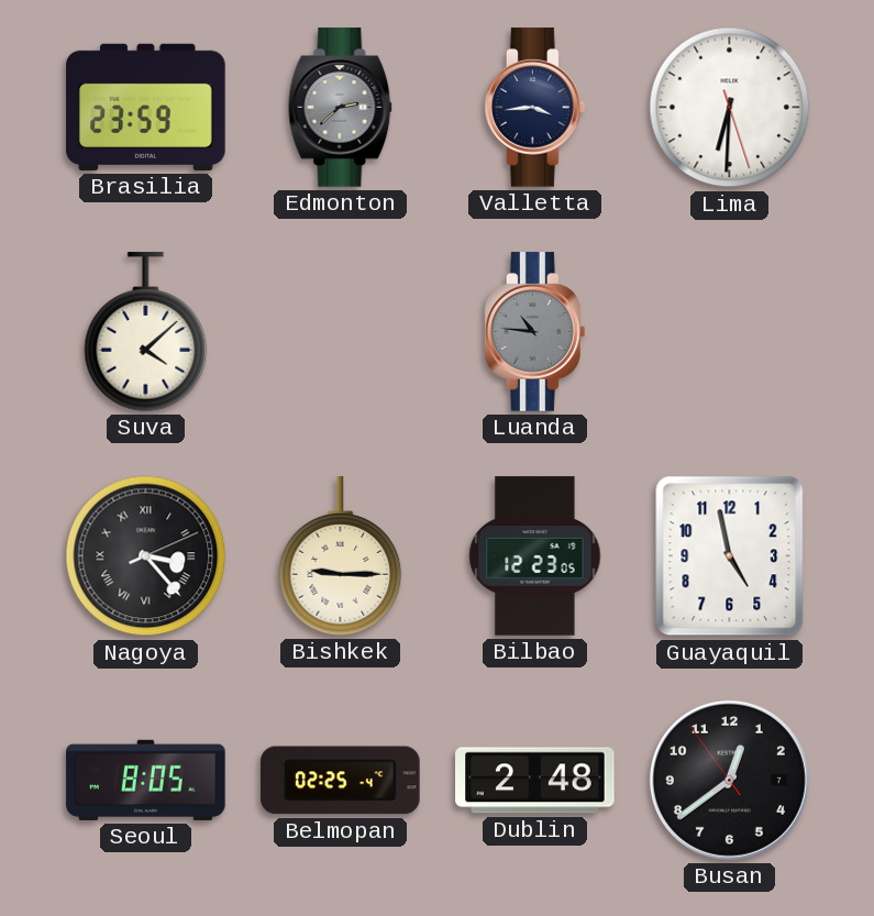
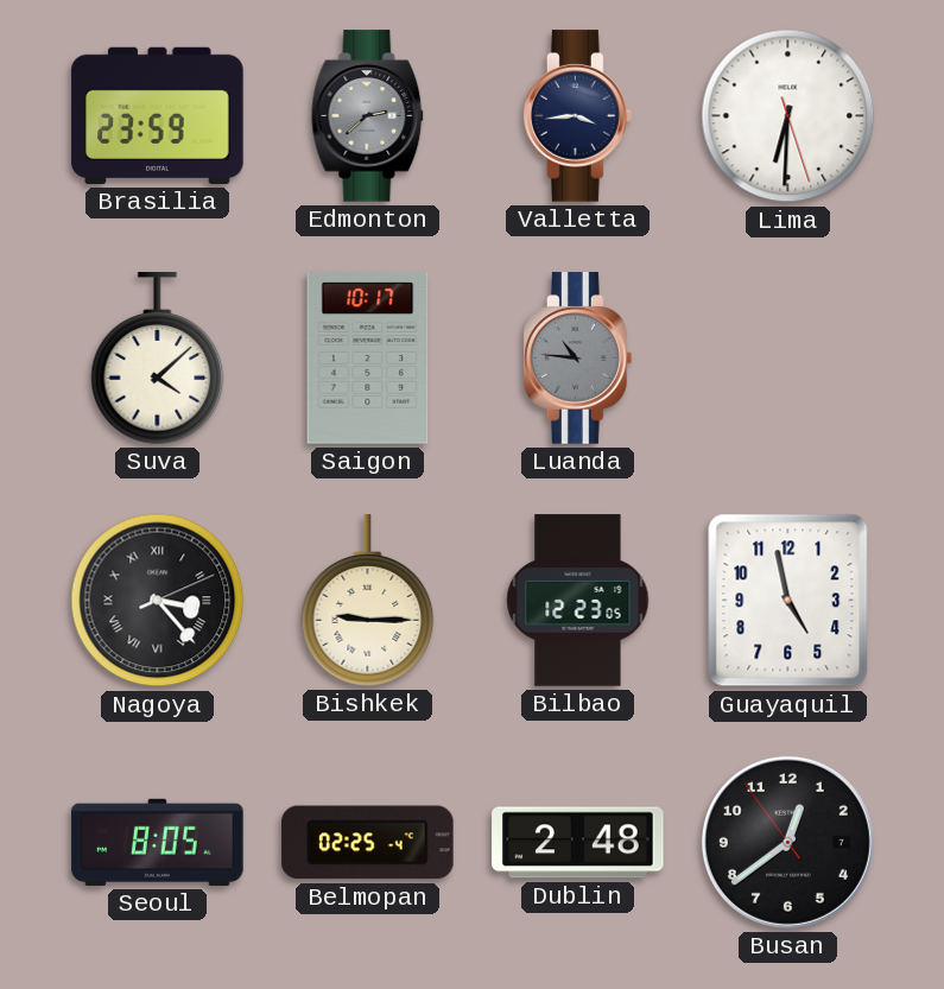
Saigon: none -> 10:17
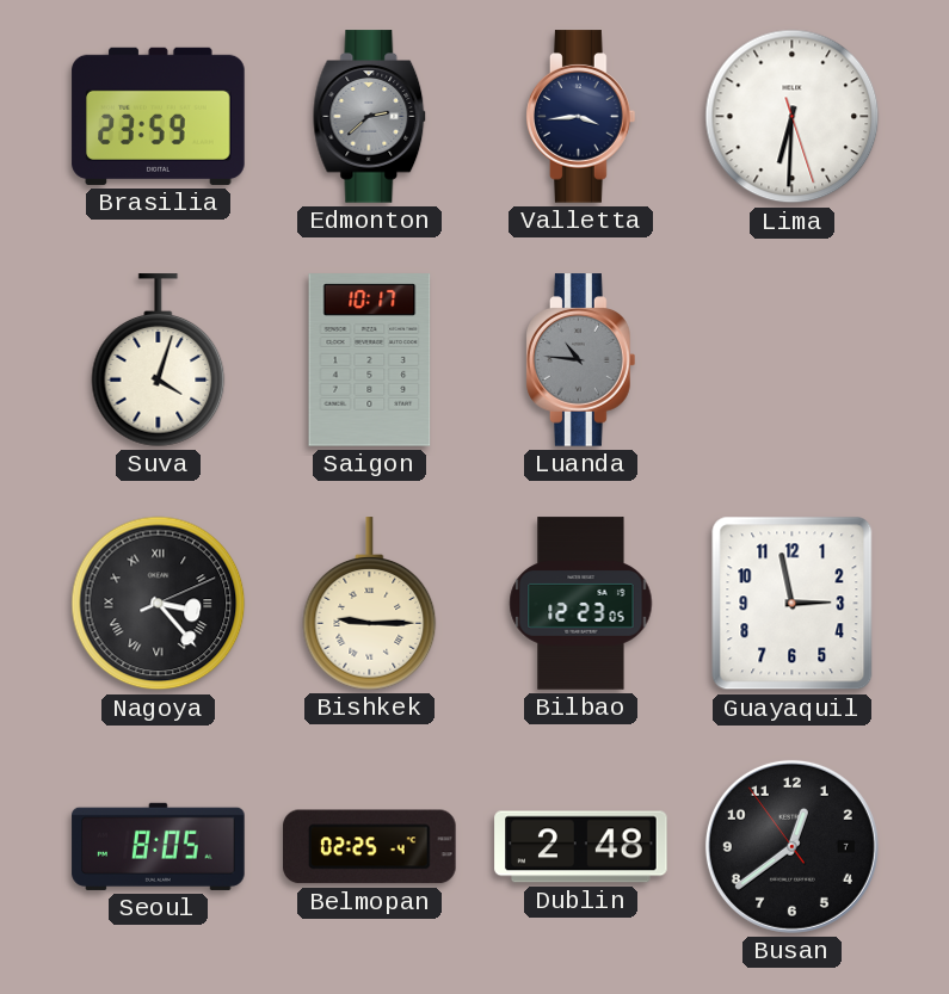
Suva: 4:08 -> 4:03
Guayaquil: 4:58 -> 2:58
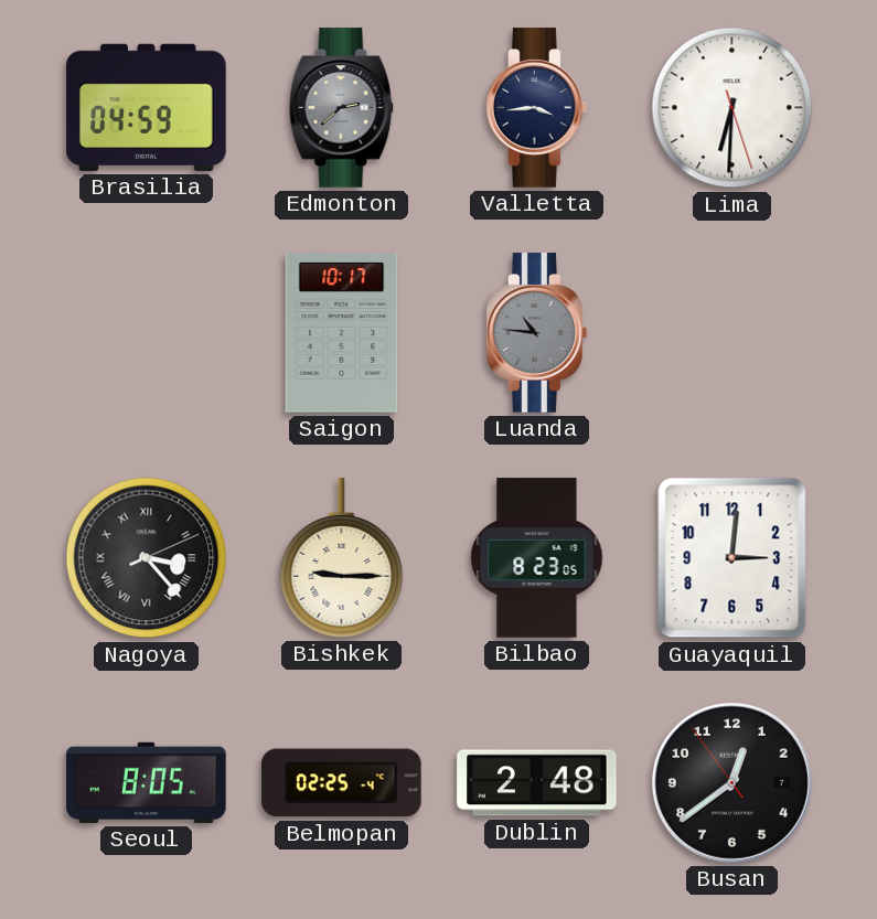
Brasilia: 23:59 -> 04:59
Suva: 4:03 -> none
Bilbao: 12:23 -> 8:23
Guayaquil: 2:58 -> 3:01
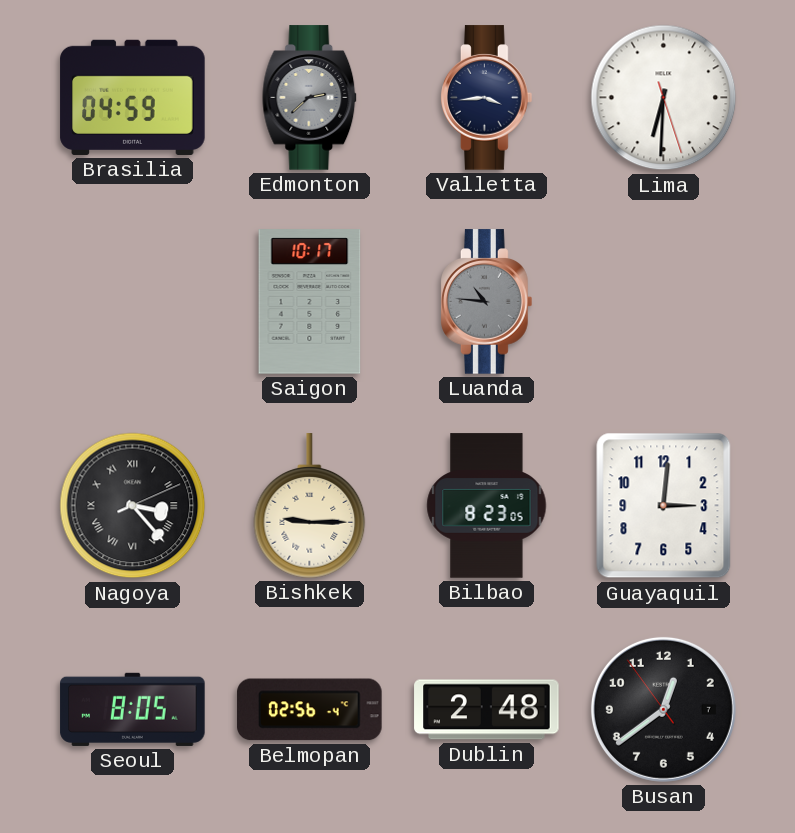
Belmopan: 02:25 -> 02:56
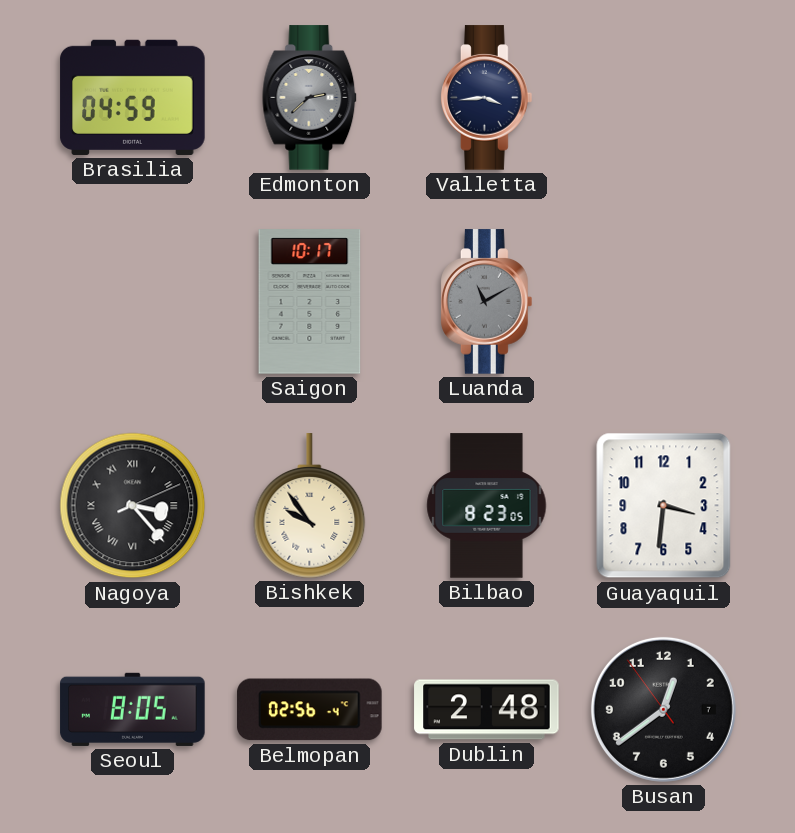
Lima: 6:30 -> none
Luanda: 10:46 -> 11:10
Bishkek: 9:15 -> 9:54
Guayaquil: 3:01 -> 3:31
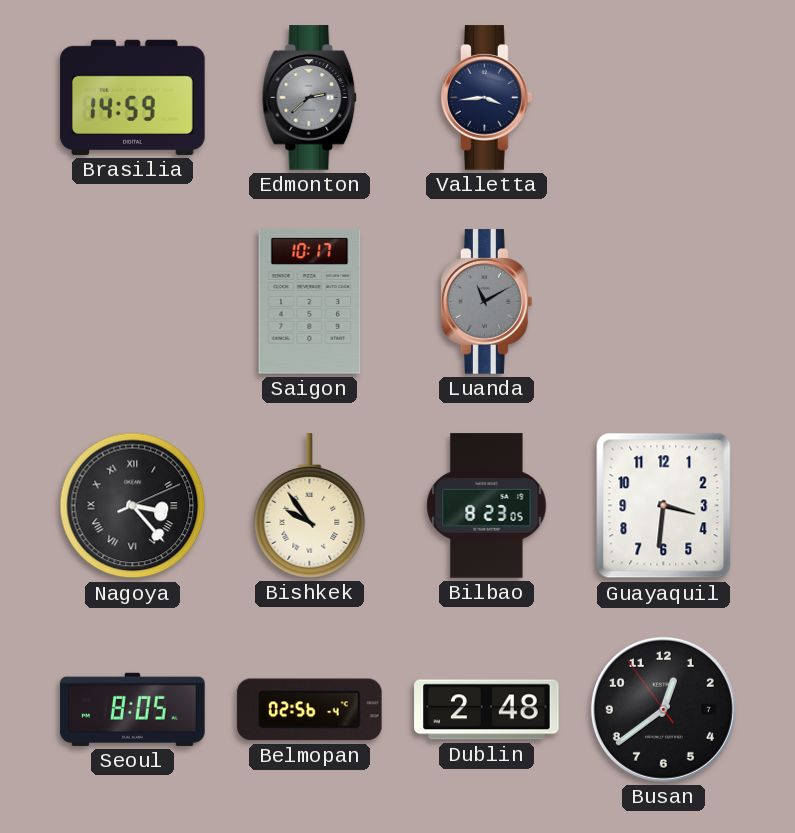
Brasilia: 04:59 -> 14:59
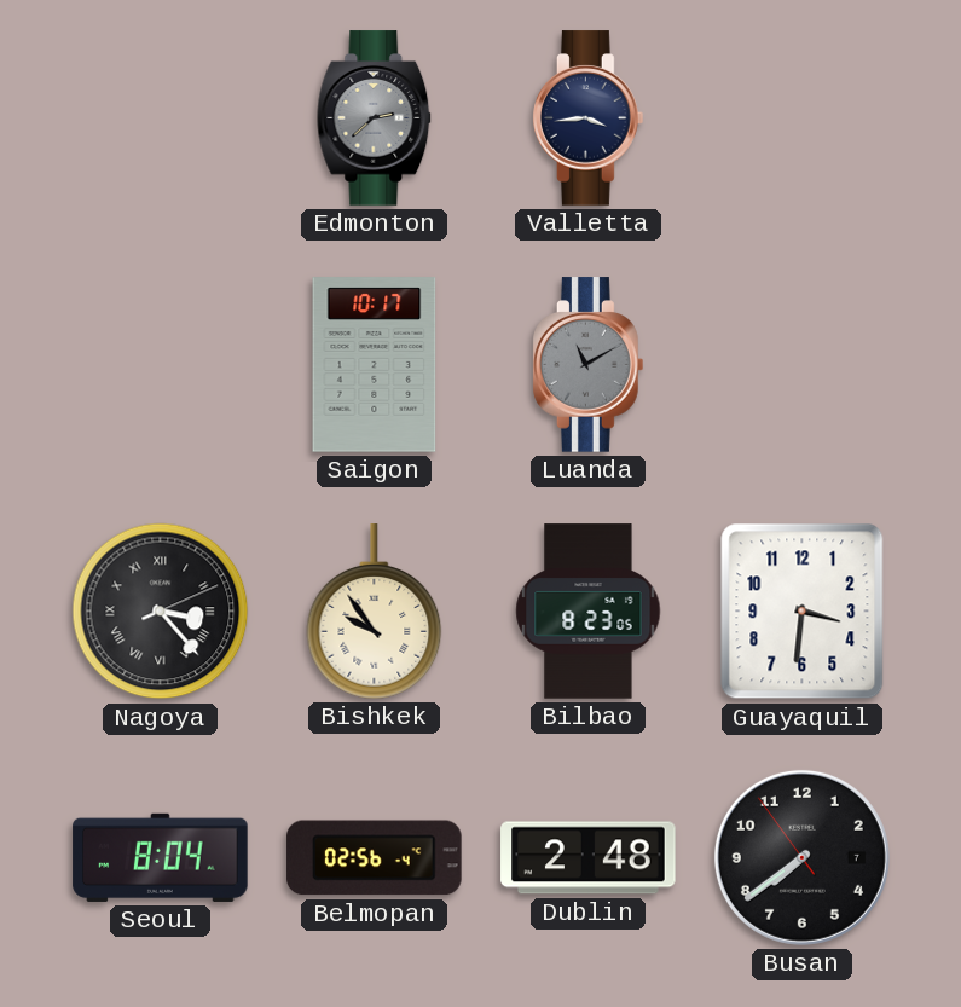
Brasilia: 14:59 -> none
Seoul: 8:05 -> 8:04
Busan: 12:38 -> 7:38
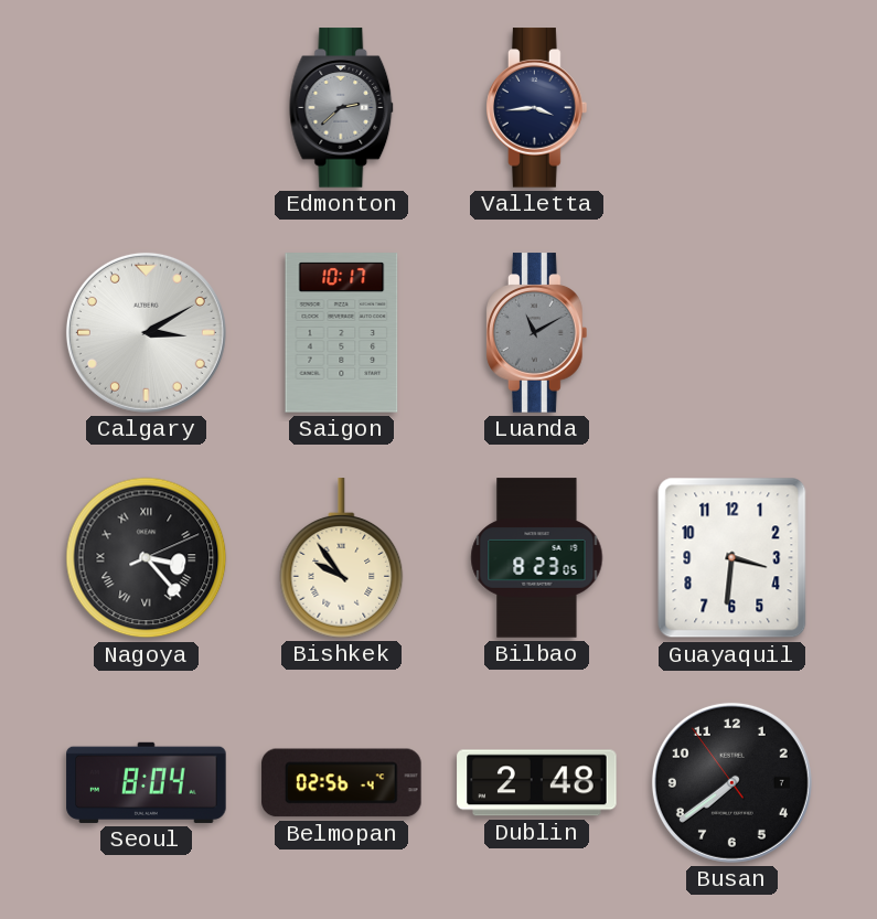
Calgary: none -> 3:10
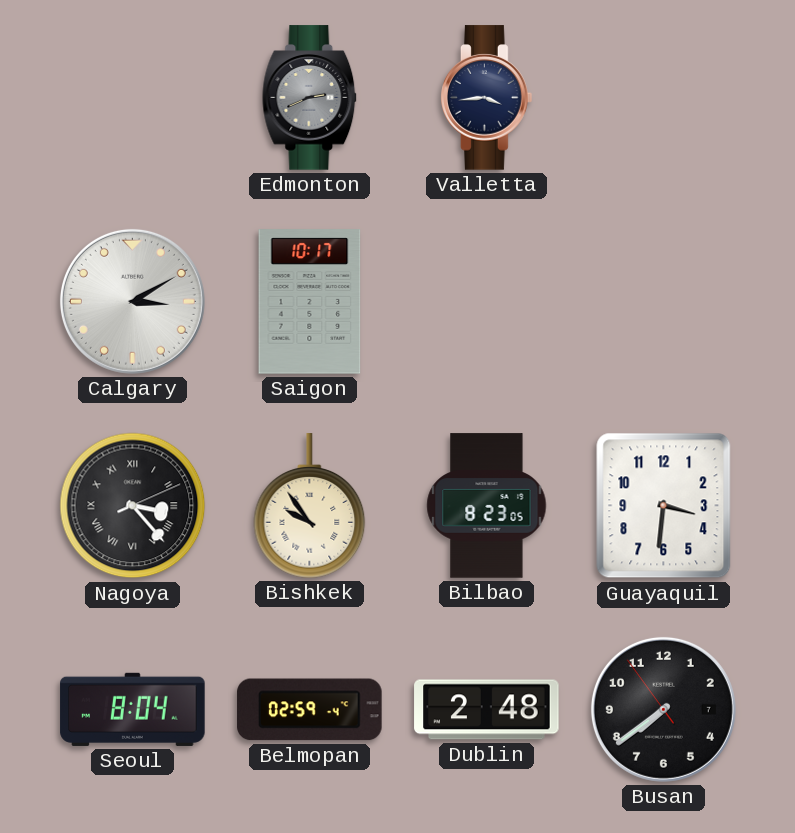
Edmonton: 2:38 -> 2:41
Luanda: 11:10 -> none
Belmopan: 02:56 -> 02:59
